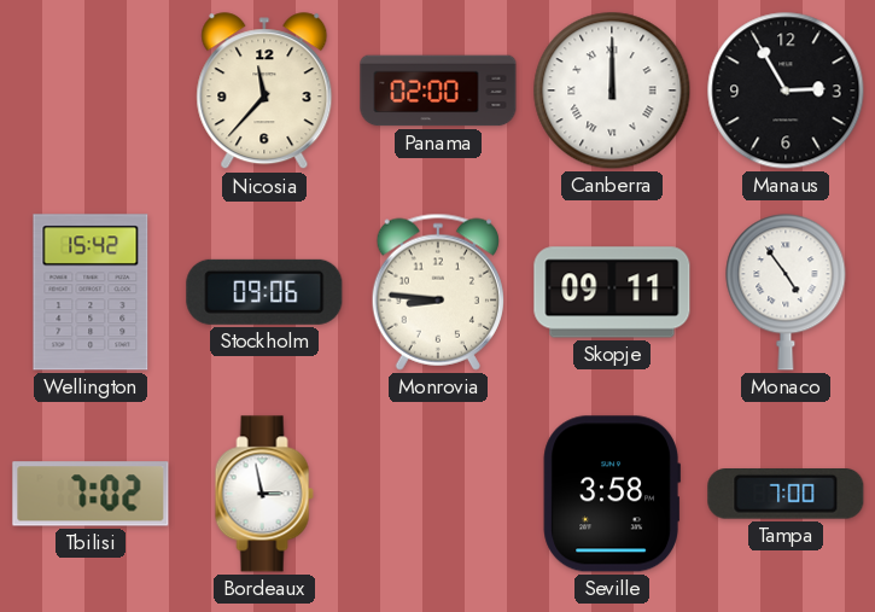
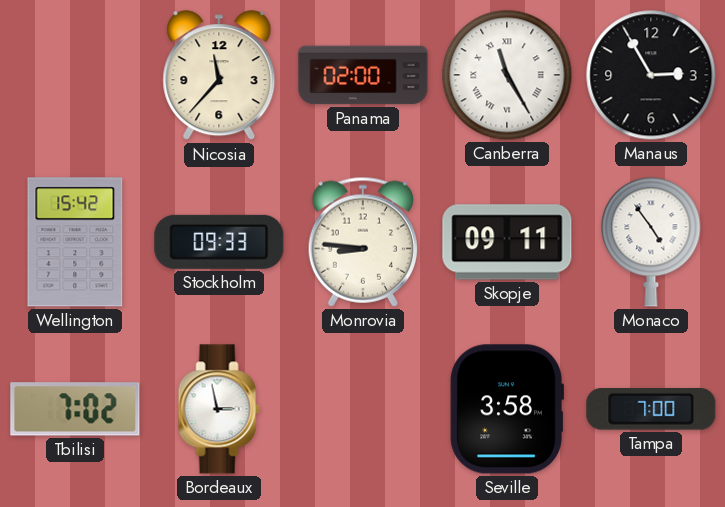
Canberra: 12:00 -> 11:25
Stockholm: 09:06 -> 09:33
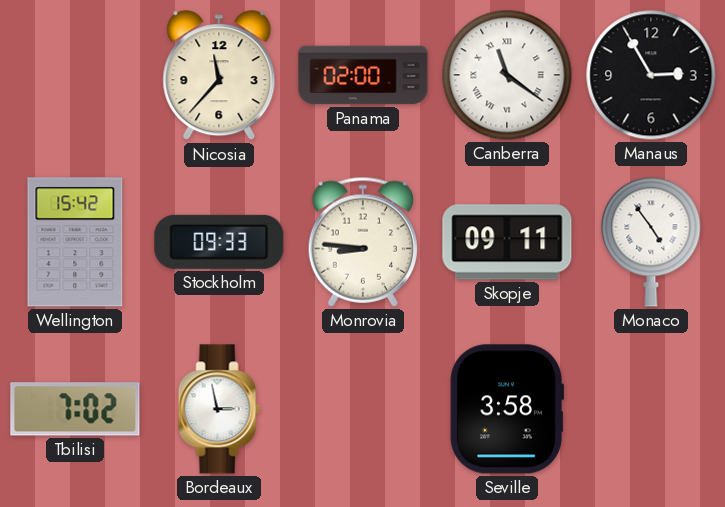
Canberra: 11:25 -> 11:21
Tampa: 7:00 -> none
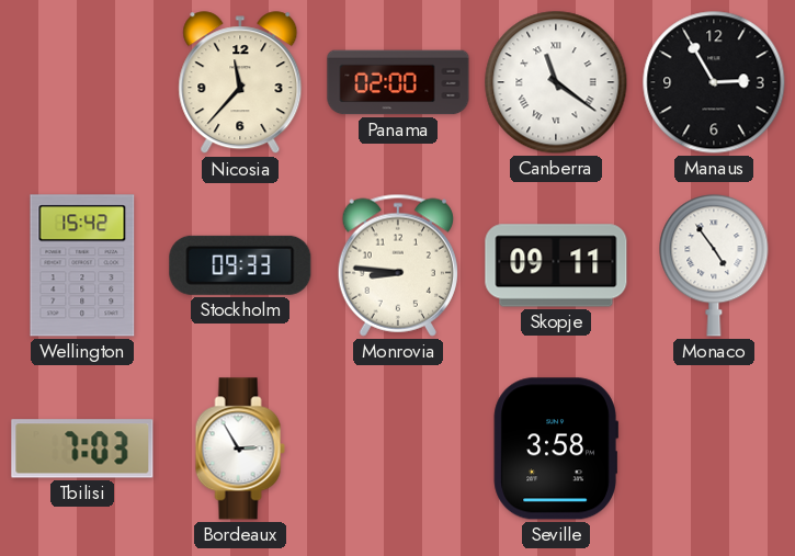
Tbilisi: 7:02 -> 7:03
Bordeaux: 2:58 -> 2:55
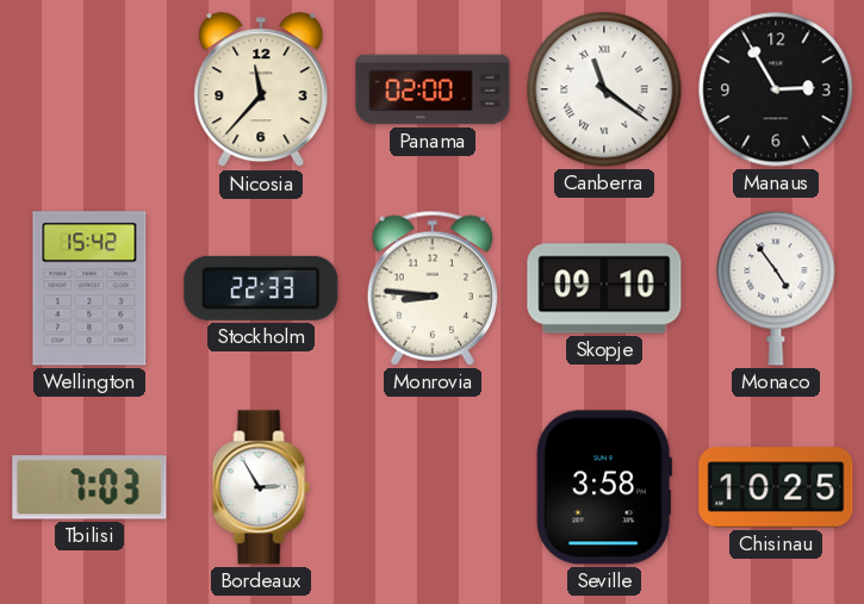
Stockholm: 09:33 -> 22:33
Skopje: 09:11 -> 09:10
Chisinau: none -> 10:25
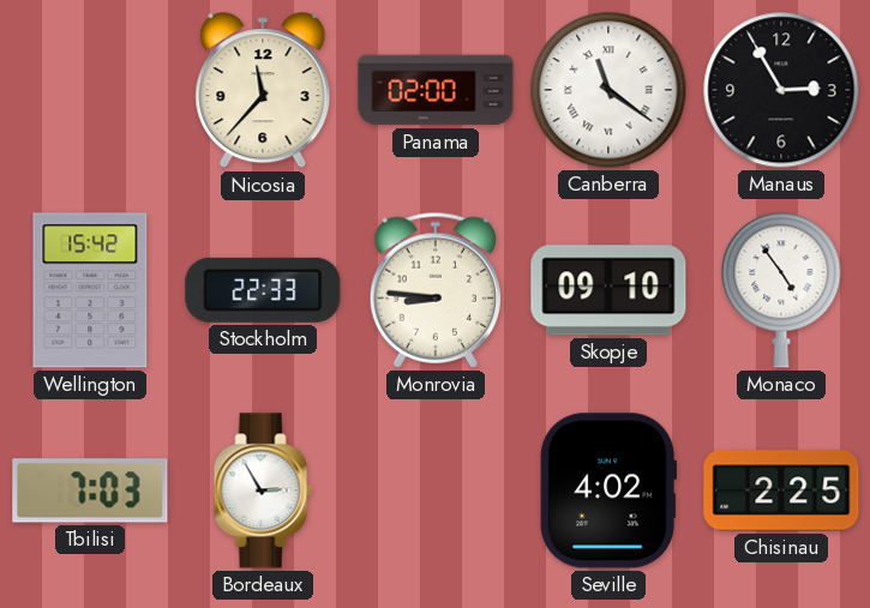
Seville: 3:58 -> 4:02
Chisinau: 10:25 -> 2:25
